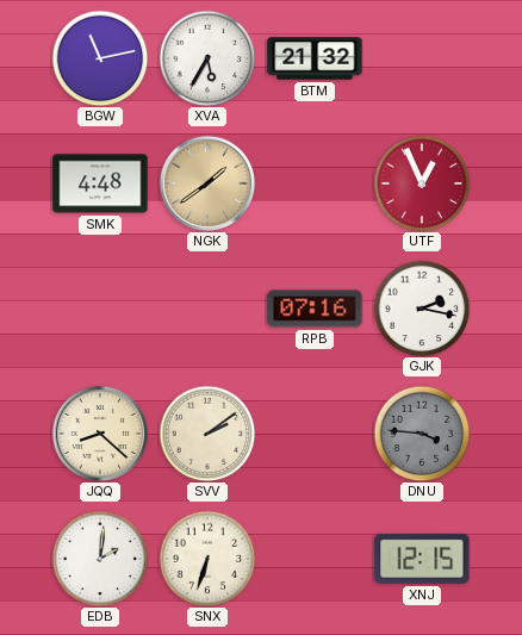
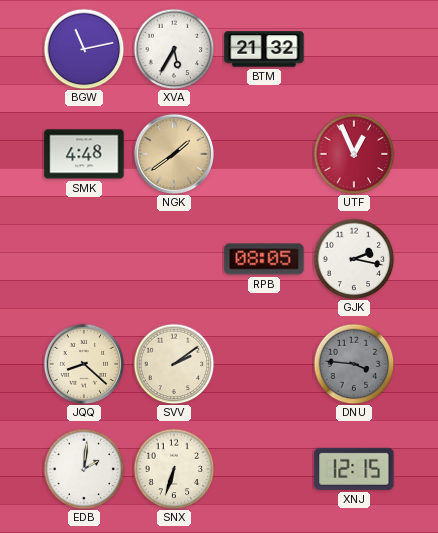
RPB: 07:16 -> 08:05
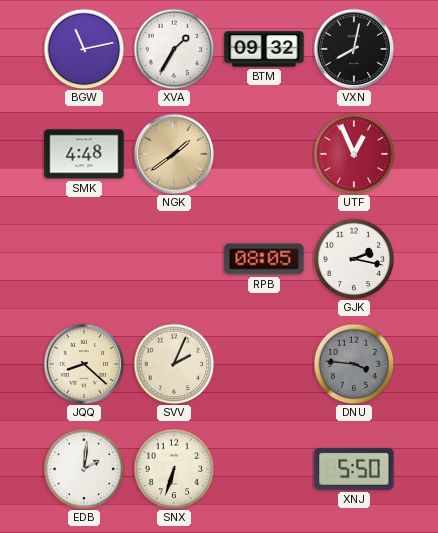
XVA: 5:35 -> 1:35
BTM: 21:32 -> 09:32
VXN: none -> 8:02
SVV: 2:09 -> 2:04
XNJ: 12:15 -> 5:50
